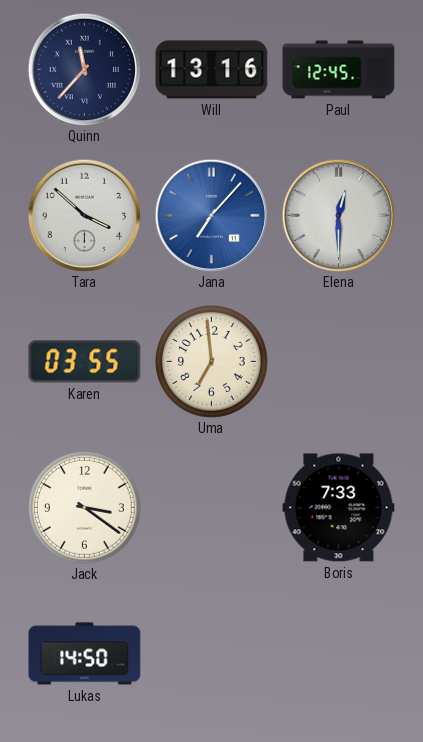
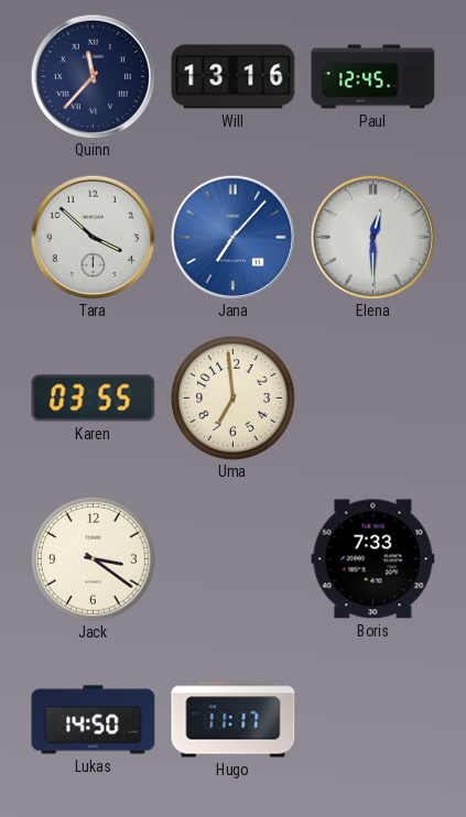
Hugo: none -> 11:17
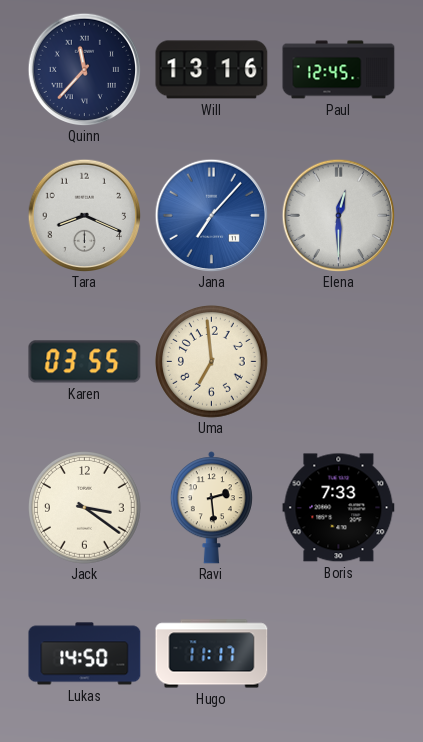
Tara: 3:52 -> 8:19
Ravi: none -> 2:29
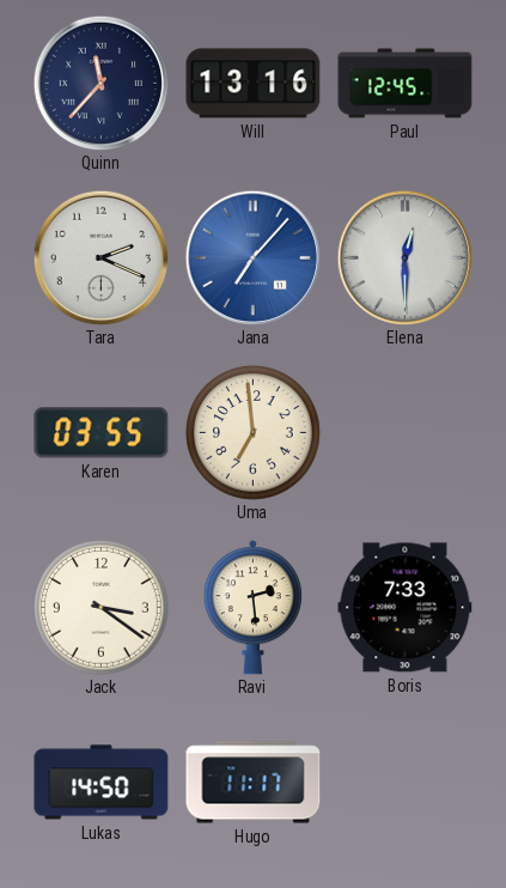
Tara: 8:19 -> 2:19
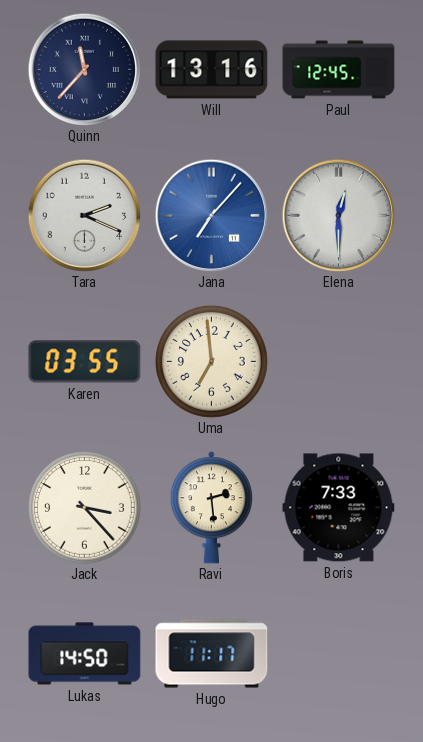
Jack: 3:21 -> 3:23
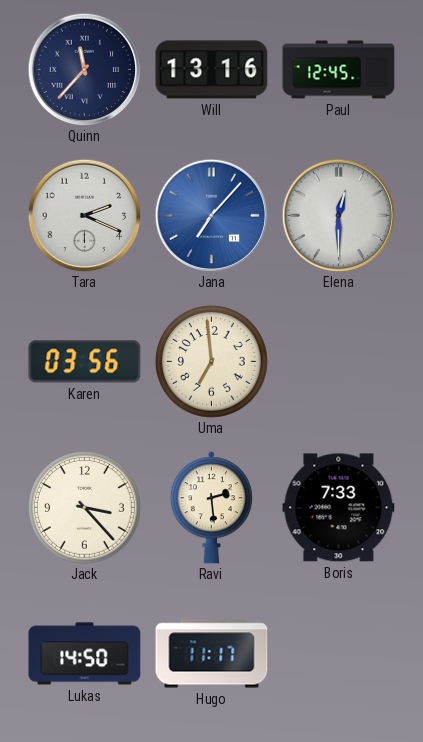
Karen: 03:55 -> 03:56
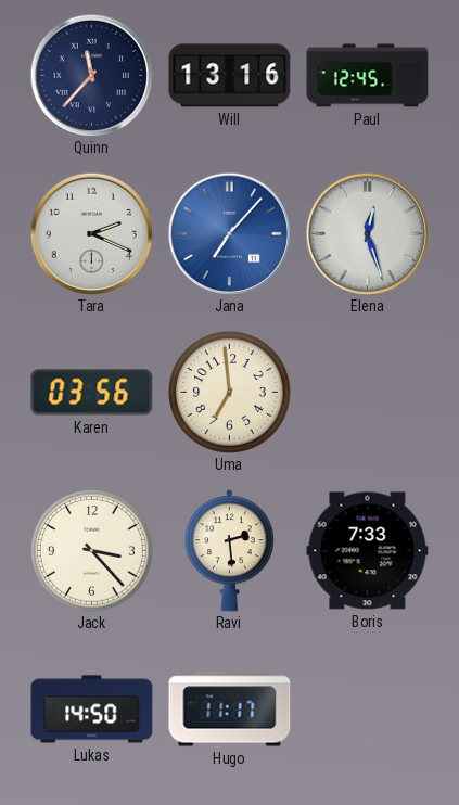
Elena: 12:30 -> 12:27
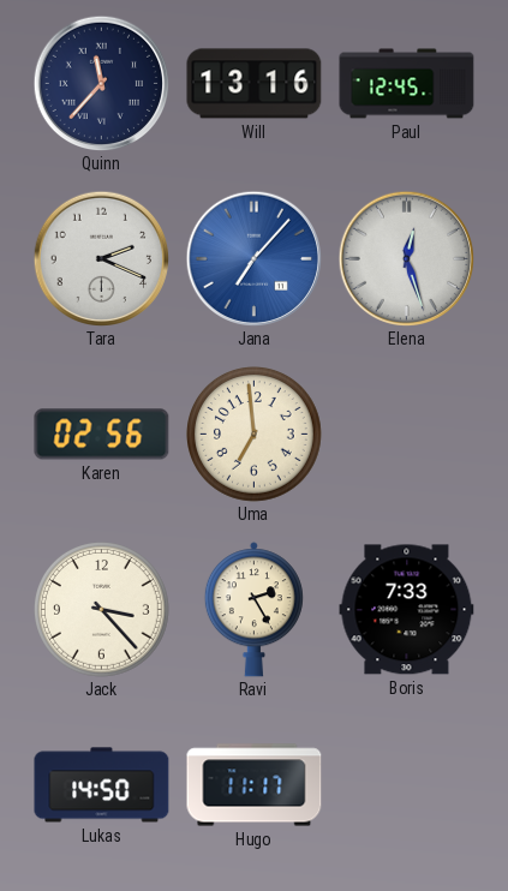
Karen: 03:56 -> 02:56
Ravi: 2:29 -> 2:25
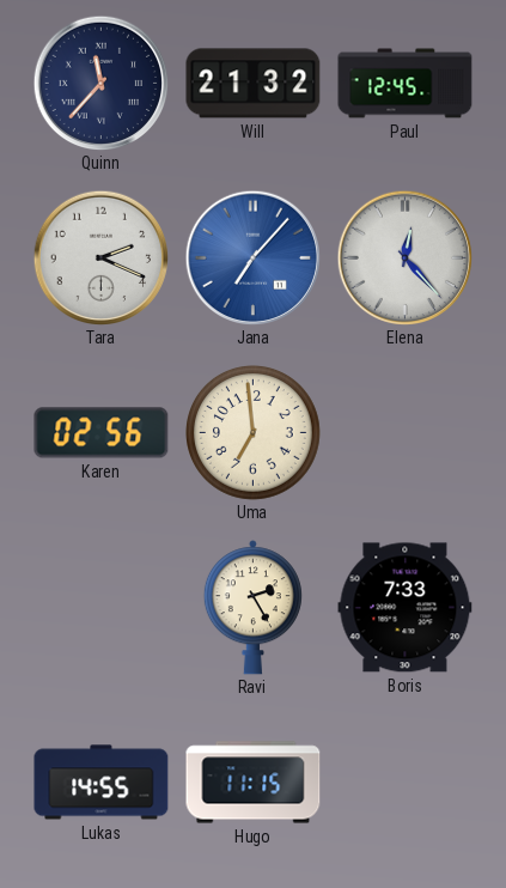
Will: 13:16 -> 21:32
Elena: 12:27 -> 12:23
Jack: 3:23 -> none
Lukas: 14:50 -> 14:55
Hugo: 11:17 -> 11:15
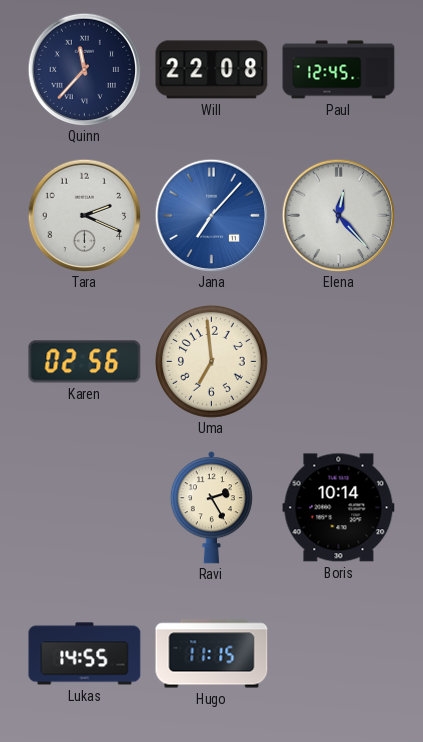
Will: 21:32 -> 22:08
Boris: 7:33 -> 10:14
